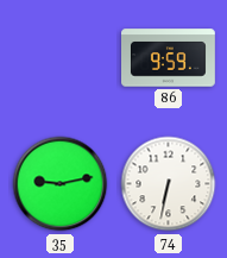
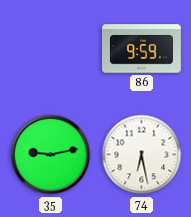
74: 6:32 -> 6:28
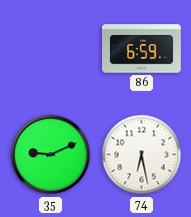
86: 9:59 -> 6:59
35: 9:13 -> 9:11
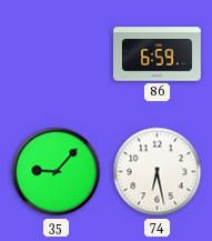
35: 9:11 -> 9:07
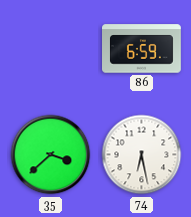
35: 9:07 -> 3:38
